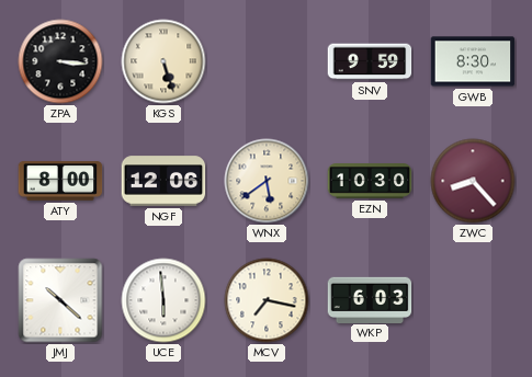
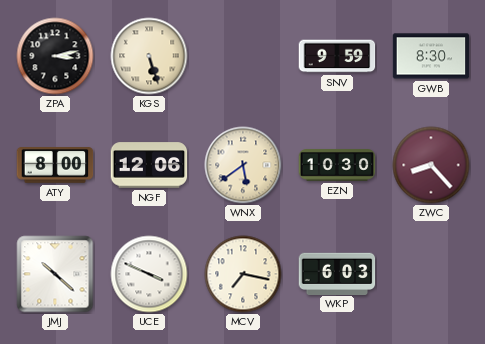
ZPA: 3:16 -> 3:13
UCE: 5:59 -> 3:49
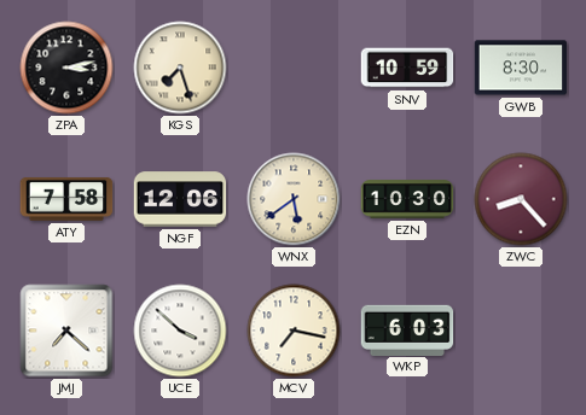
KGS: 5:27 -> 7:27
SNV: 9:59 -> 10:59
ATY: 8:00 -> 7:58
JMJ: 10:22 -> 7:22
UCE: 3:49 -> 3:52
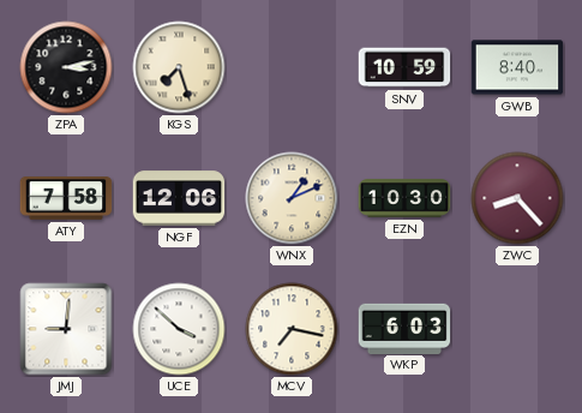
GWB: 8:30 -> 8:40
WNX: 5:39 -> 1:11
JMJ: 7:22 -> 9:01
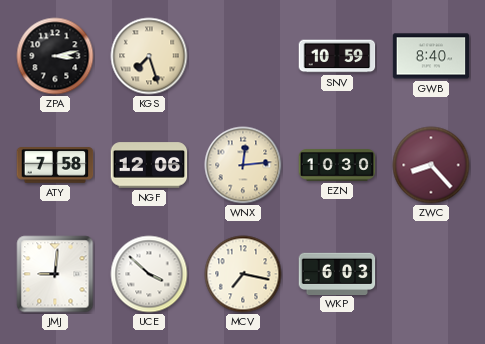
WNX: 1:11 -> 12:14
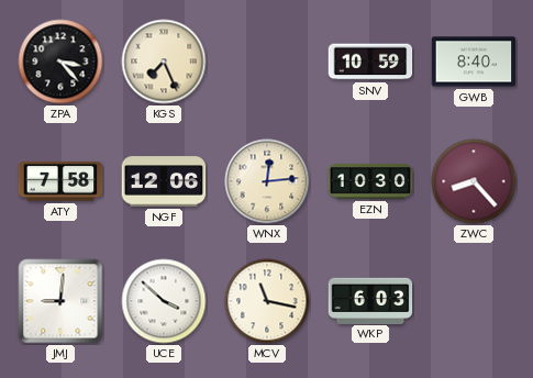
ZPA: 3:13 -> 3:23
KGS: 7:27 -> 7:26
MCV: 7:17 -> 11:17
